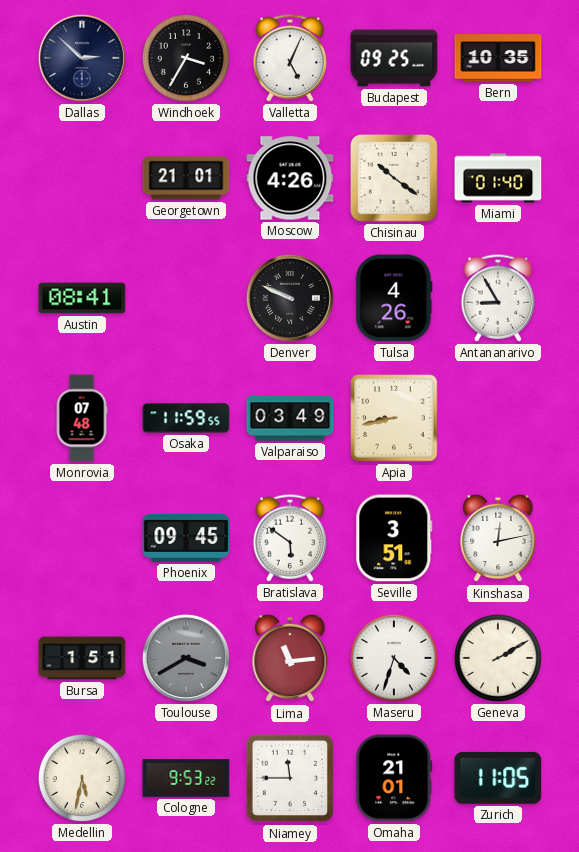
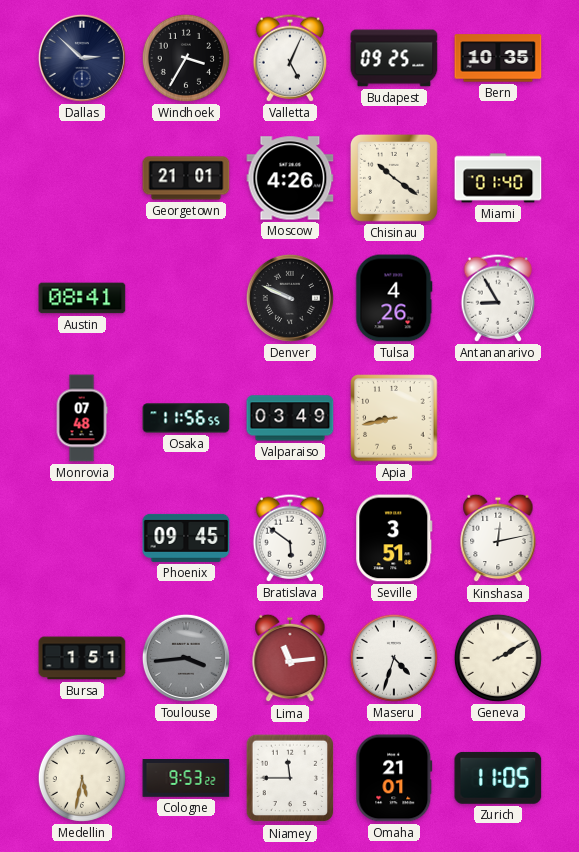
Osaka: 11:59 -> 11:56
Toulouse: 3:40 -> 3:44
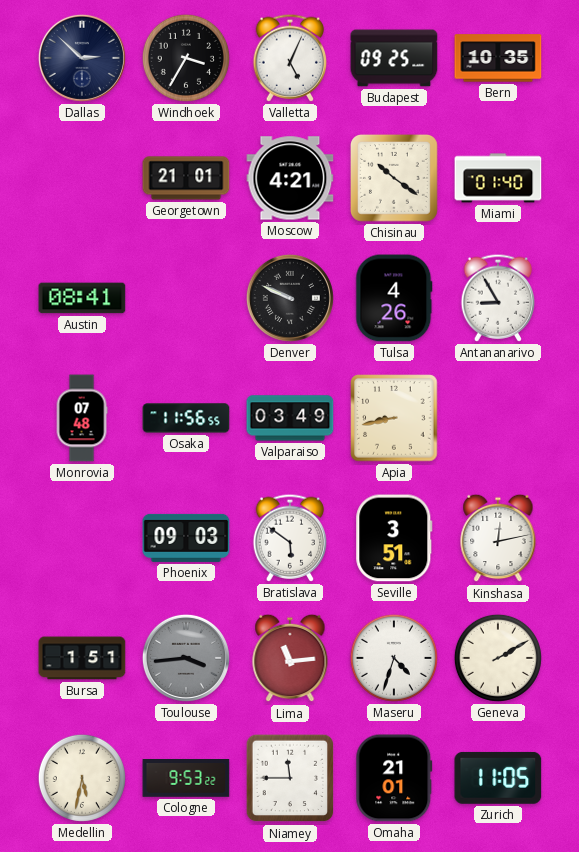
Moscow: 4:26 -> 4:21
Phoenix: 09:45 -> 09:03
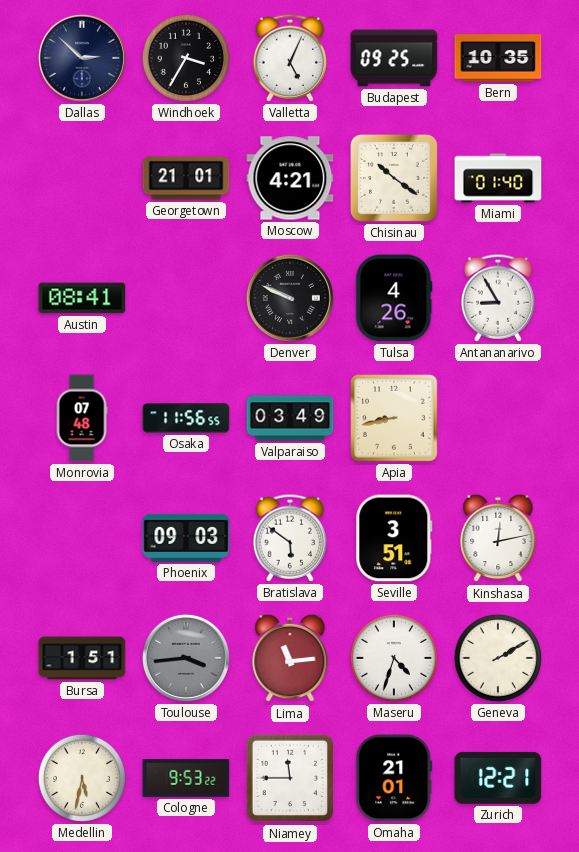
Zurich: 11:05 -> 12:21
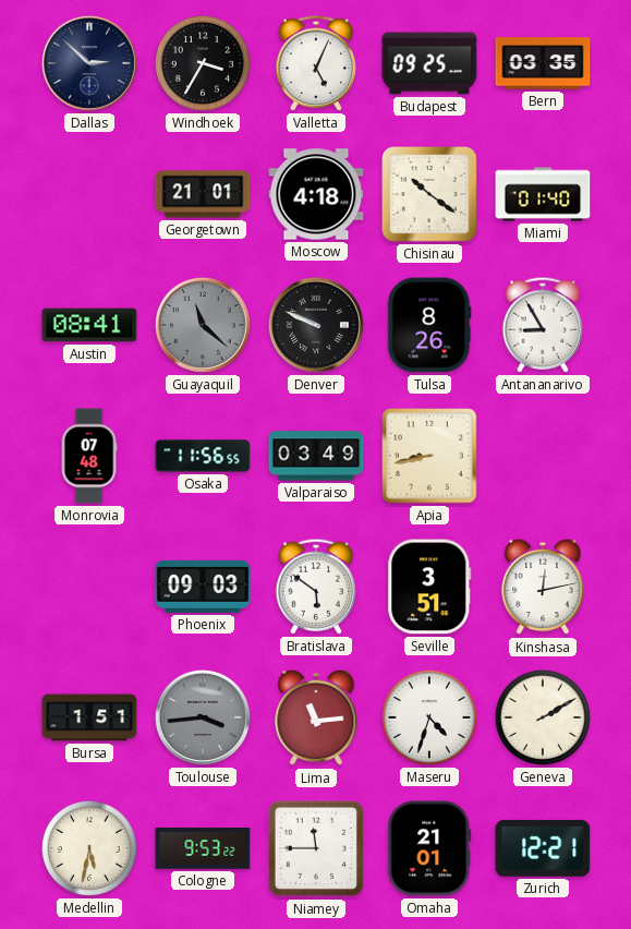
Bern: 10:35 -> 03:35
Moscow: 4:21 -> 4:18
Guayaquil: none -> 11:22
Tulsa: 4:26 -> 8:26
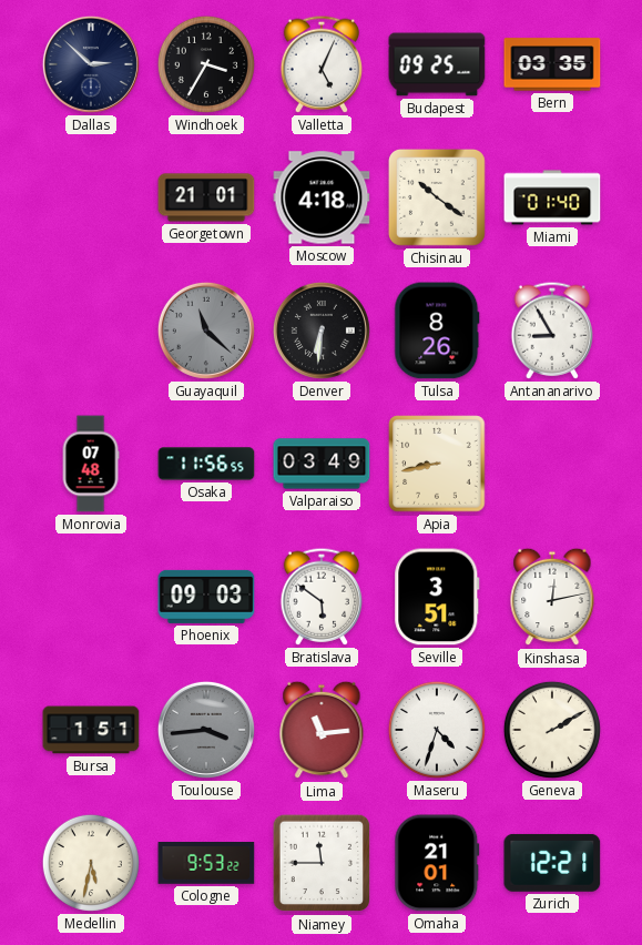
Austin: 08:41 -> none
Denver: 9:49 -> 6:31
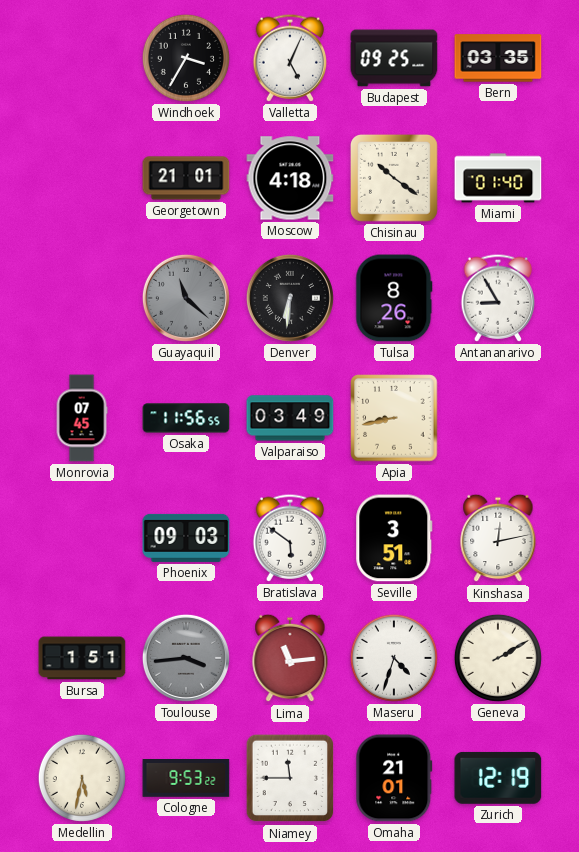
Dallas: 2:52 -> none
Monrovia: 07:48 -> 07:45
Zurich: 12:21 -> 12:19
